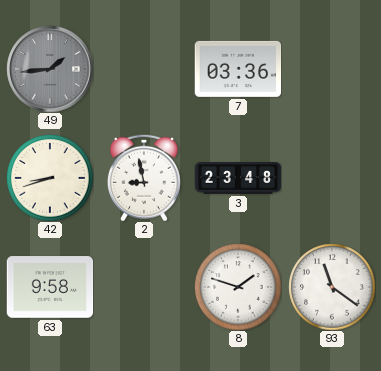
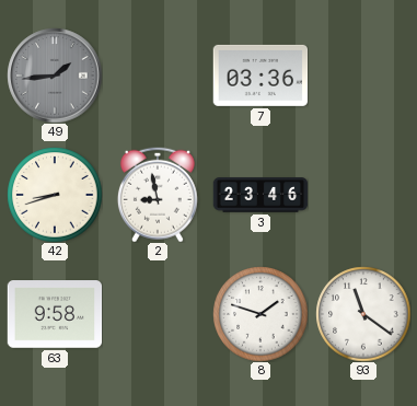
3: 23:48 -> 23:46
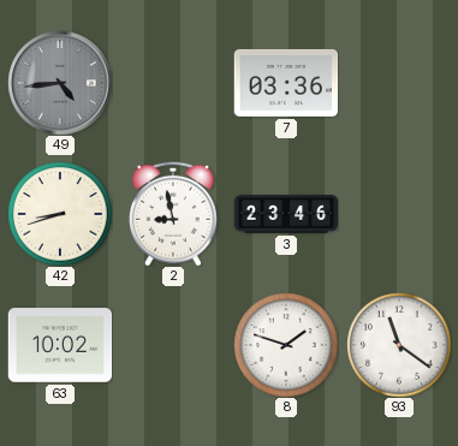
49: 1:44 -> 4:44
63: 9:58 -> 10:02
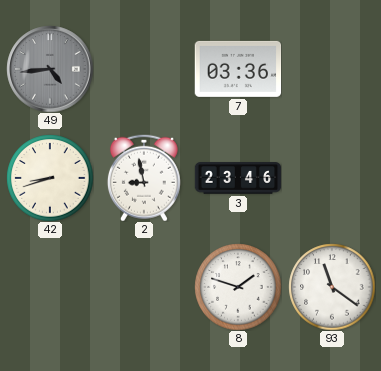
63: 10:02 -> none
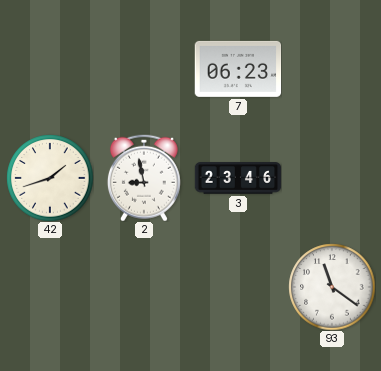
49: 4:44 -> none
7: 03:36 -> 06:23
42: 8:42 -> 1:42
8: 1:48 -> none
